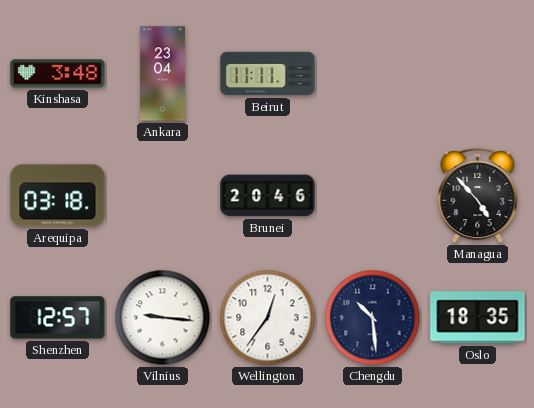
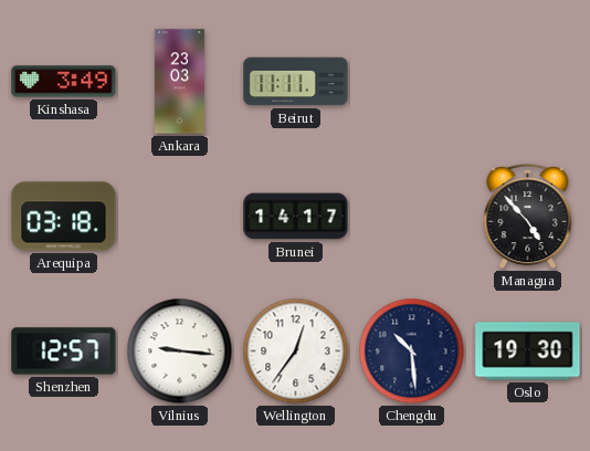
Kinshasa: 3:48 -> 3:49
Ankara: 23:04 -> 23:03
Brunei: 20:46 -> 14:17
Oslo: 18:35 -> 19:30
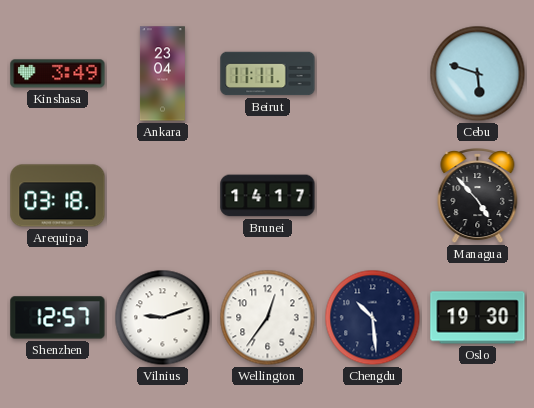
Ankara: 23:03 -> 23:04
Cebu: none -> 5:48
Vilnius: 9:16 -> 9:12
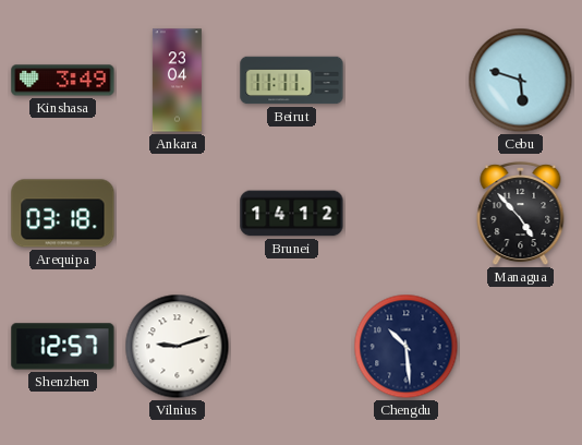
Brunei: 14:17 -> 14:12
Wellington: 12:36 -> none
Oslo: 19:30 -> none
